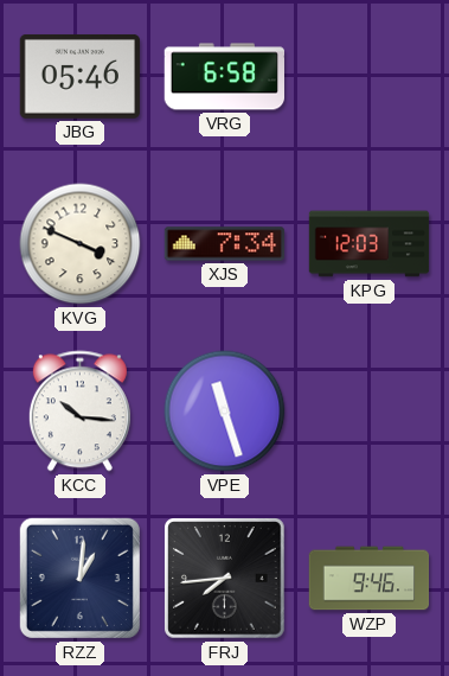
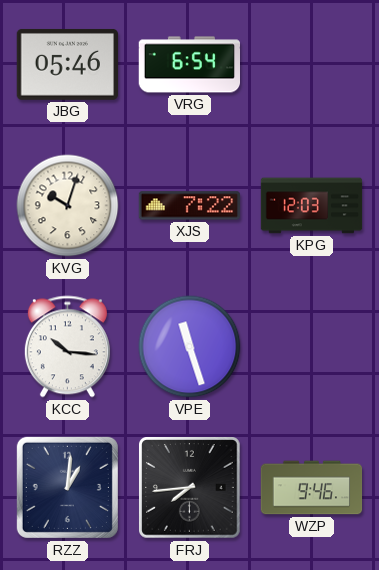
VRG: 6:58 -> 6:54
KVG: 3:49 -> 10:03
XJS: 7:34 -> 7:22
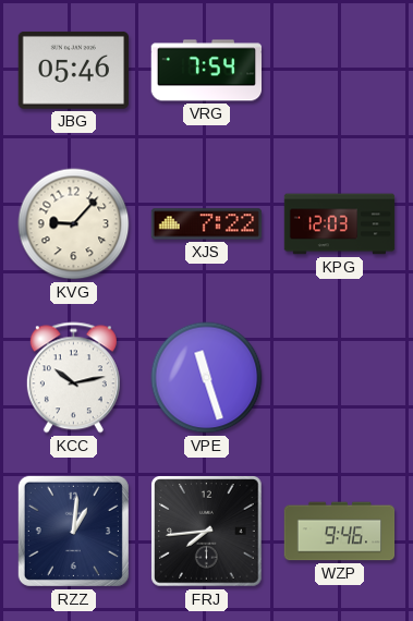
VRG: 6:54 -> 7:54
KVG: 10:03 -> 9:07
KCC: 10:16 -> 10:13
